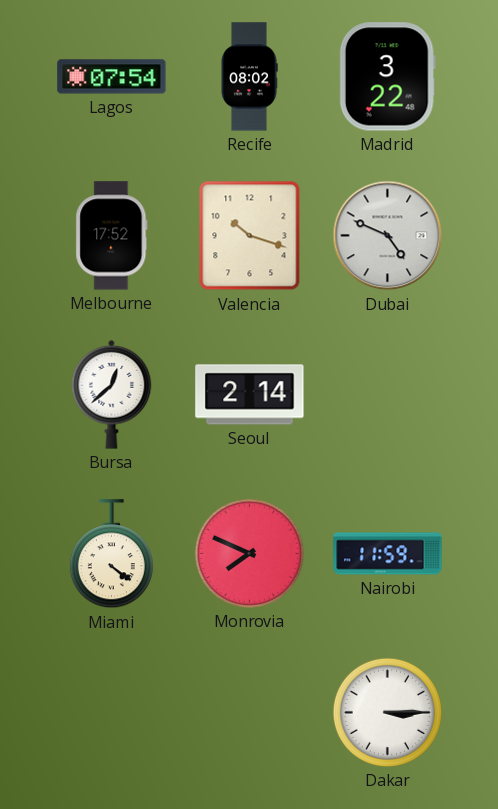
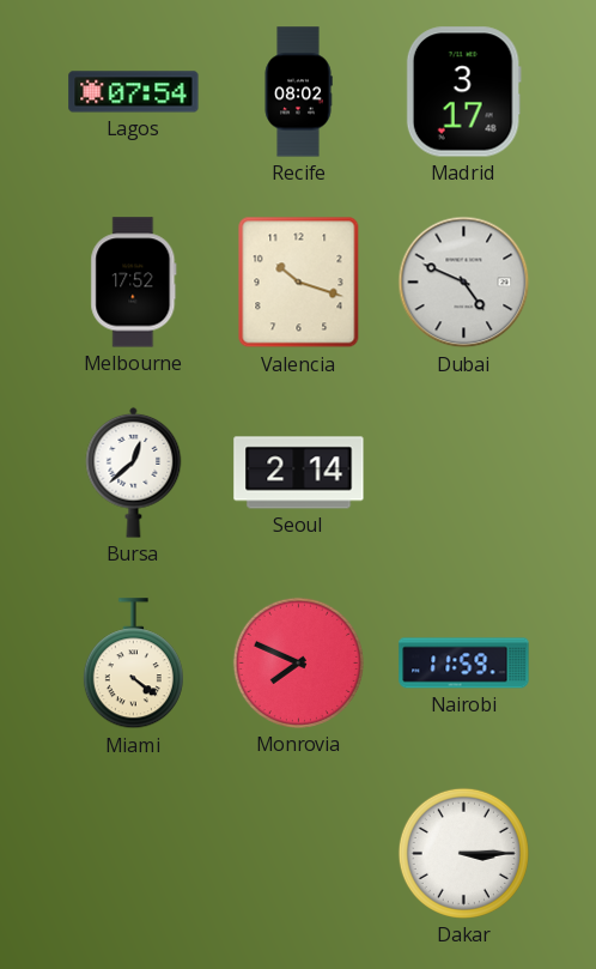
Madrid: 3:22 -> 3:17
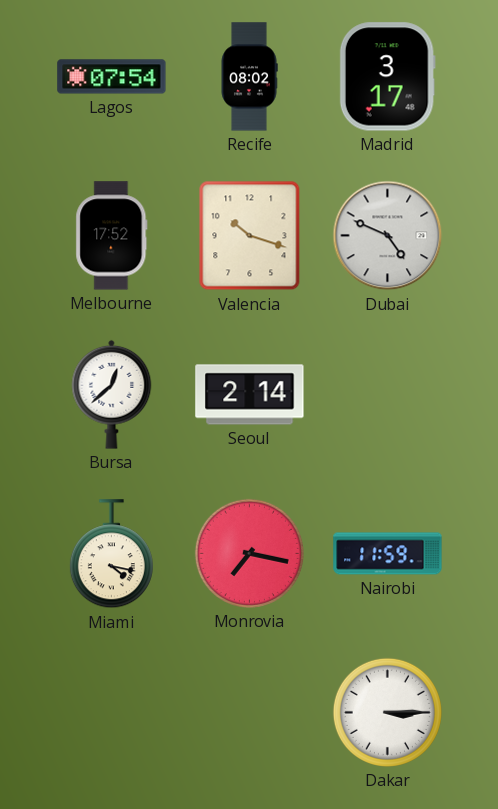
Miami: 4:21 -> 4:17
Monrovia: 7:49 -> 7:17
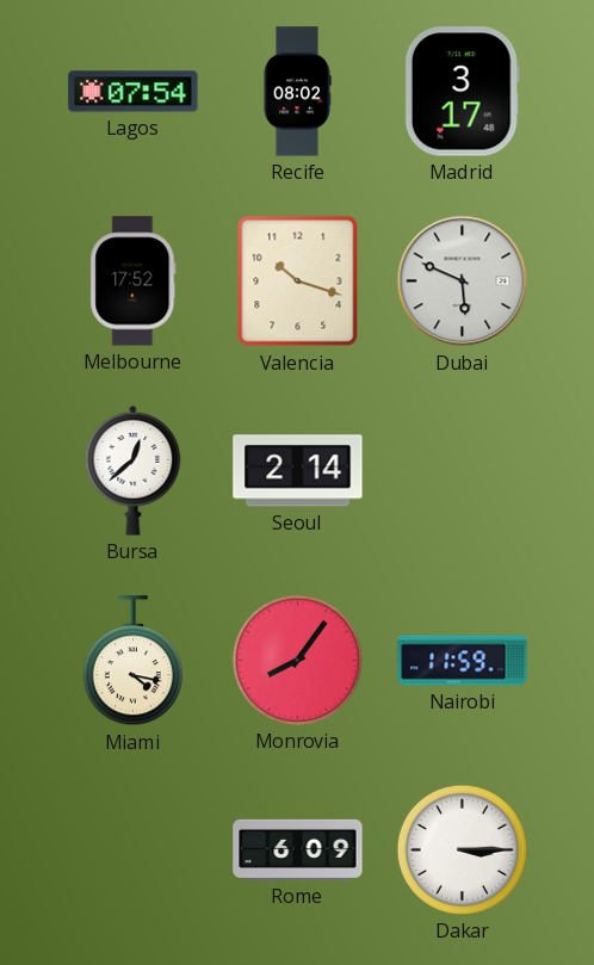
Dubai: 4:49 -> 5:49
Monrovia: 7:17 -> 8:06
Rome: none -> 6:09
